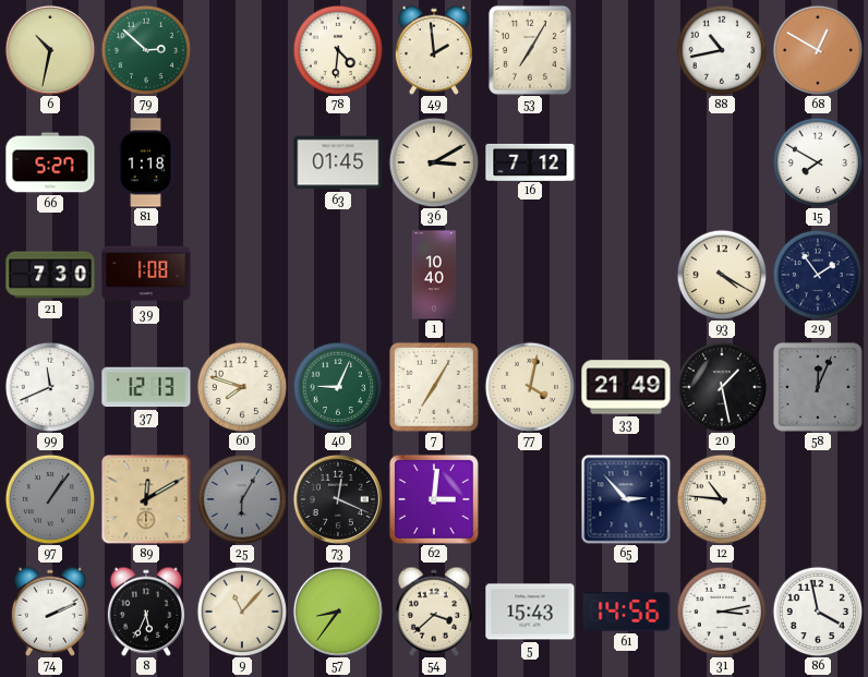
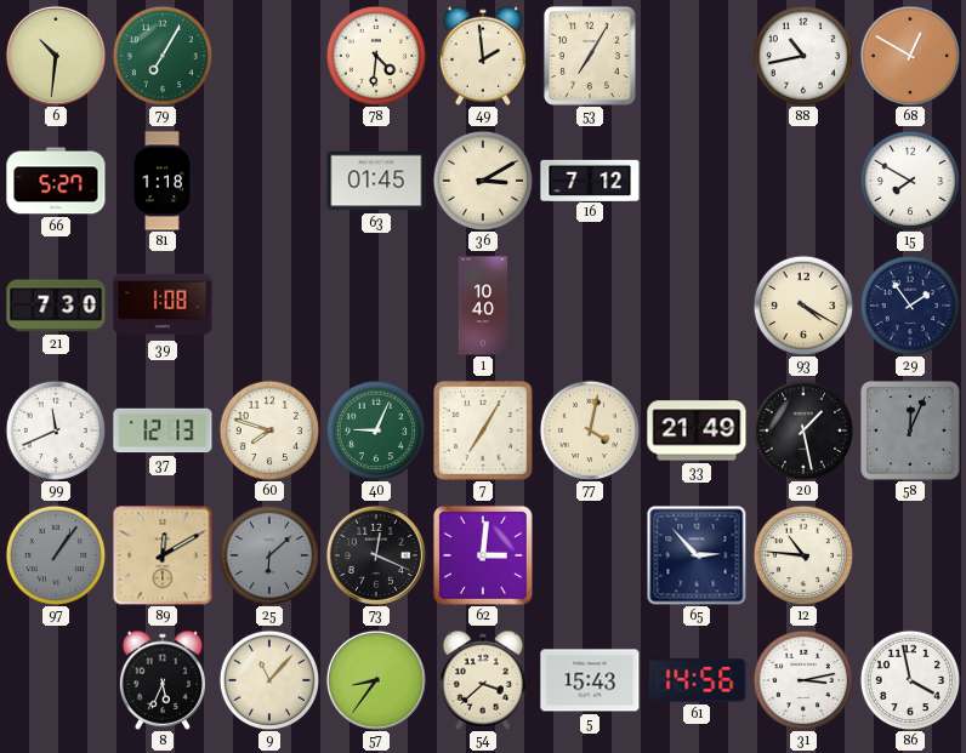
6: 10:32 -> 10:31
79: 2:52 -> 7:05
25: 6:05 -> 6:08
74: 2:11 -> none
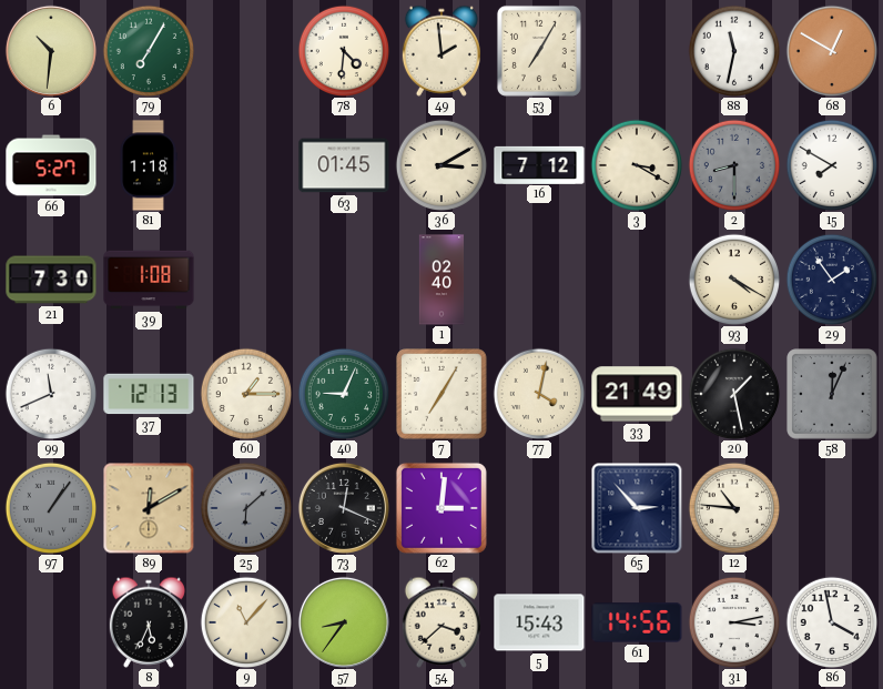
88: 10:43 -> 11:32
3: none -> 3:20
2: none -> 8:30
1: 10:40 -> 02:40
60: 7:48 -> 1:15
